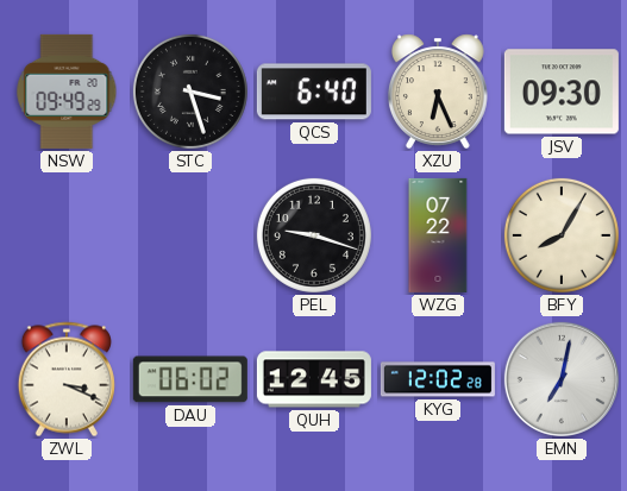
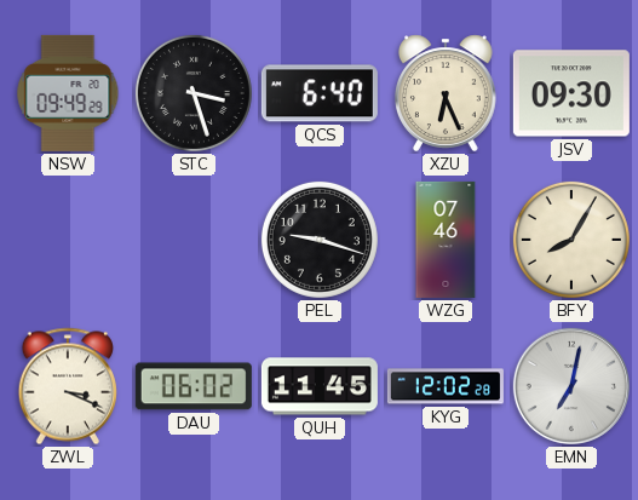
WZG: 07:22 -> 07:46
QUH: 12:45 -> 11:45
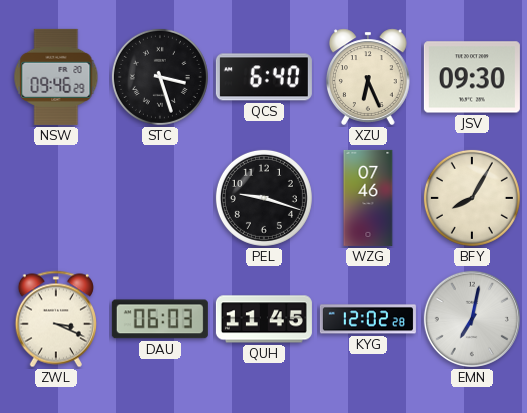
NSW: 09:49 -> 09:46
DAU: 06:02 -> 06:03
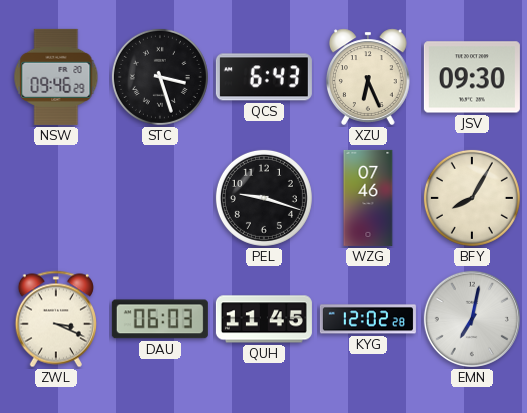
QCS: 6:40 -> 6:43
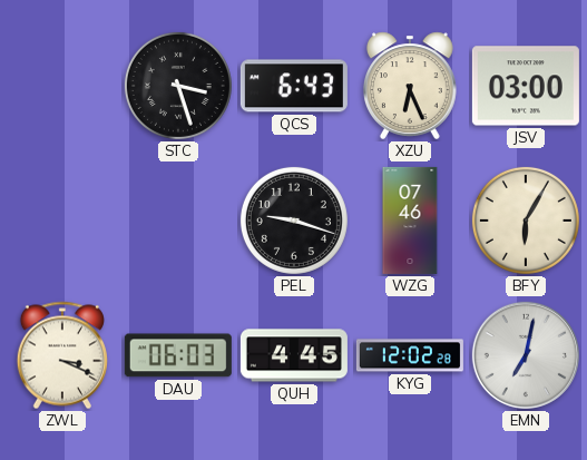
NSW: 09:46 -> none
JSV: 09:30 -> 03:00
BFY: 8:05 -> 6:05
QUH: 11:45 -> 4:45
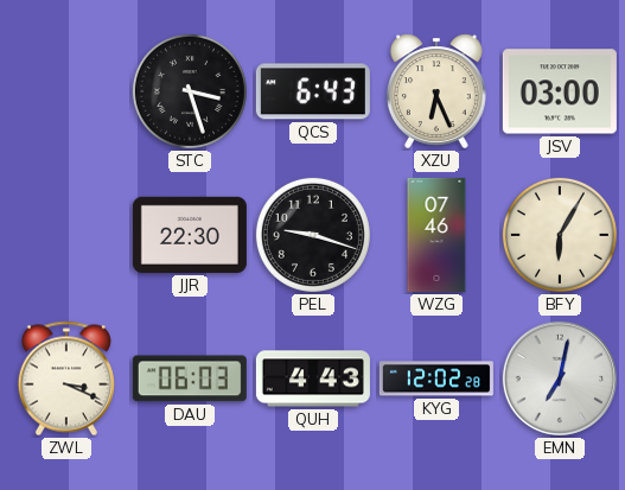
JJR: none -> 22:30
QUH: 4:45 -> 4:43
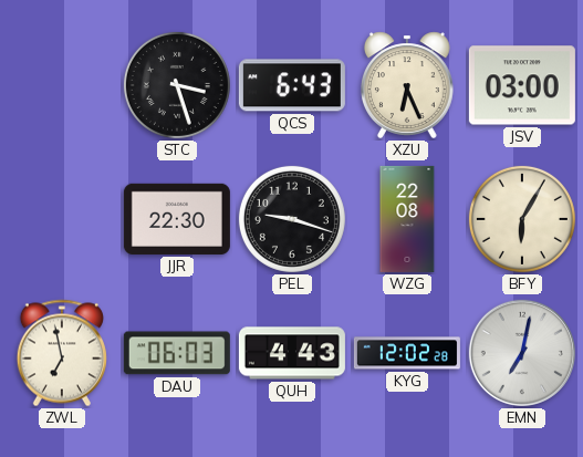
WZG: 07:46 -> 22:08
ZWL: 3:19 -> 6:58
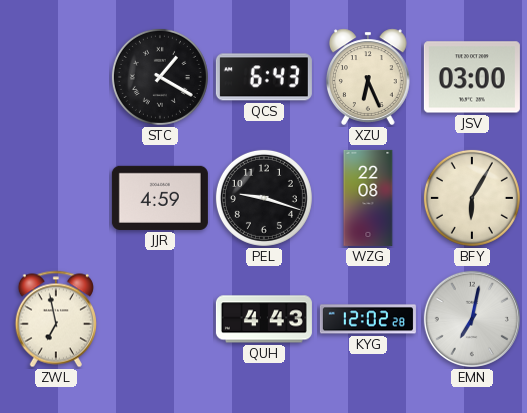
STC: 3:27 -> 1:20
JJR: 22:30 -> 4:59
DAU: 06:03 -> none
